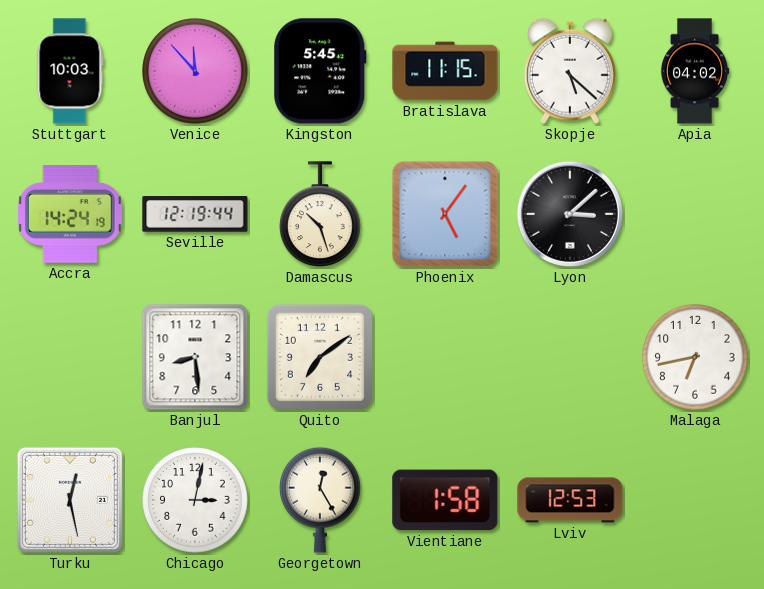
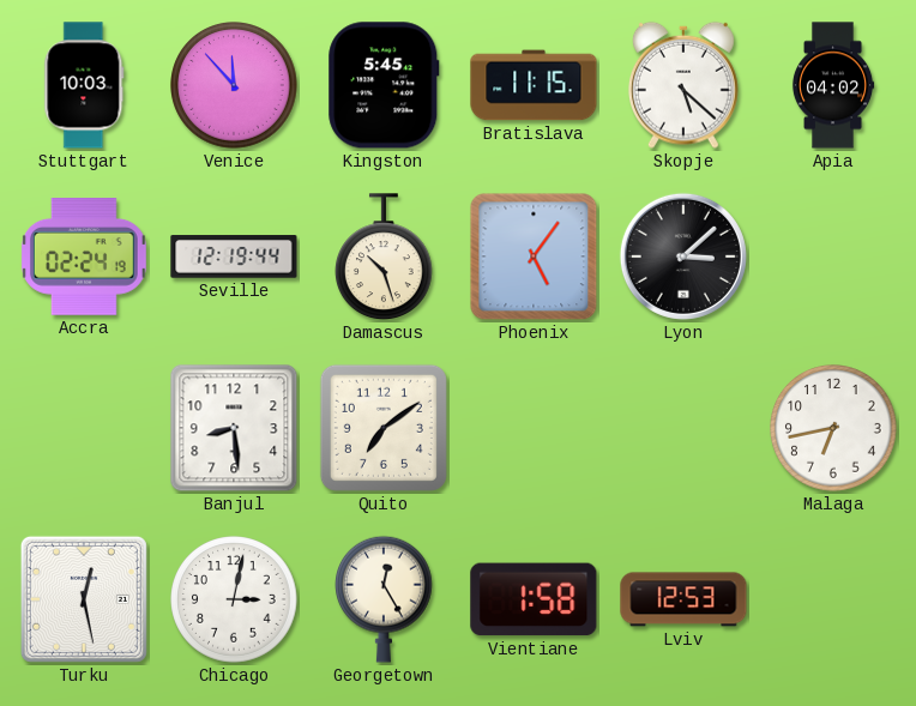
Accra: 14:24 -> 02:24
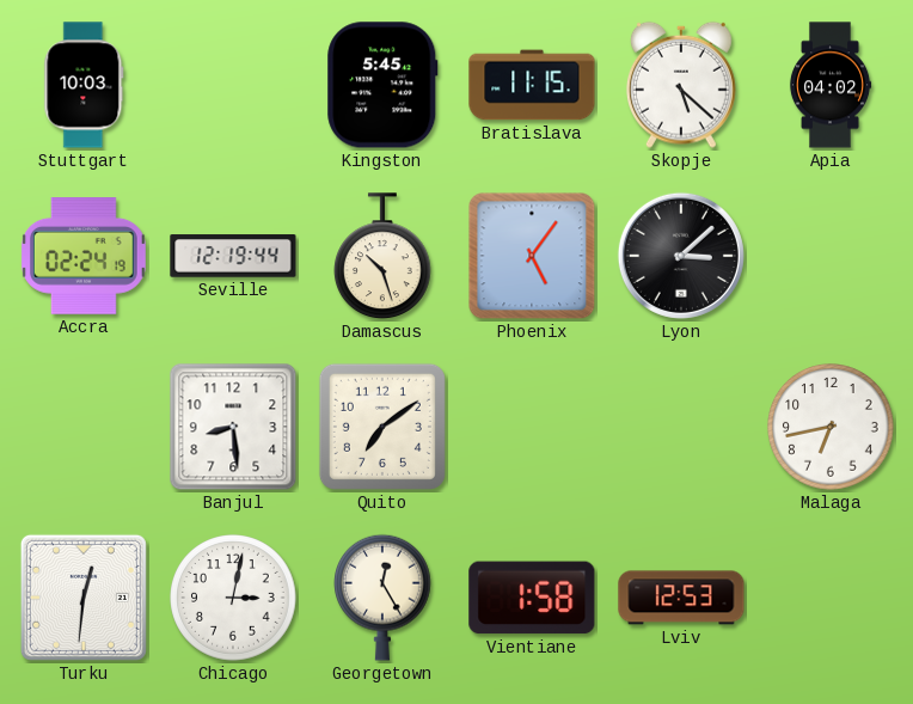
Venice: 11:53 -> none
Turku: 12:28 -> 12:31
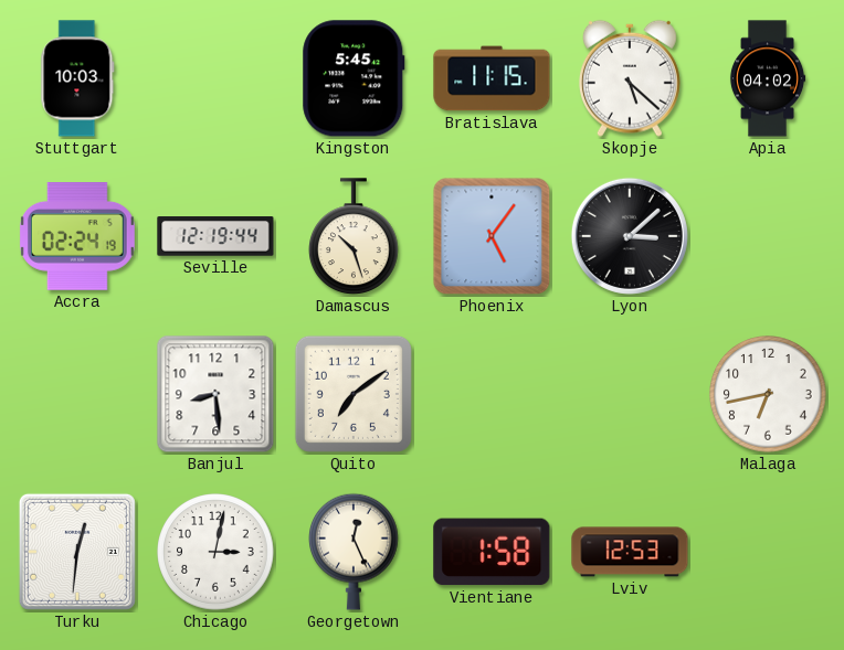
Georgetown: 12:25 -> 12:26
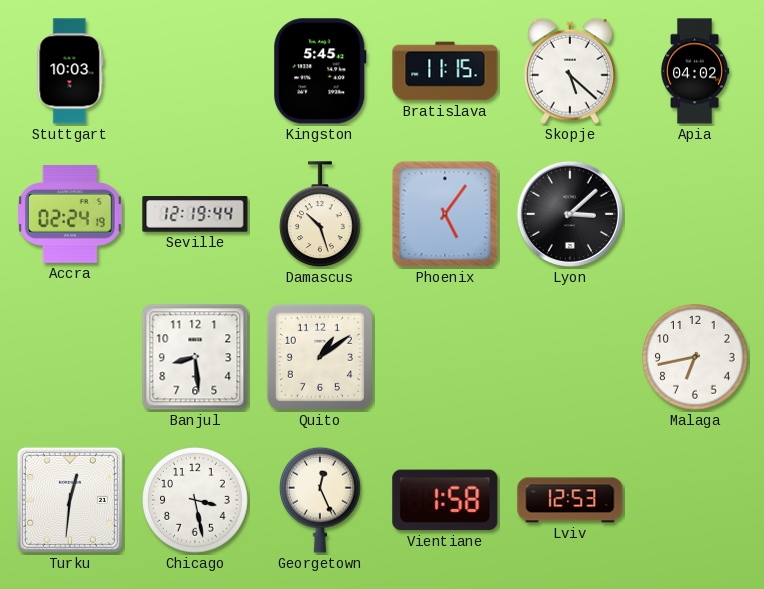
Quito: 7:09 -> 1:09
Chicago: 3:02 -> 3:28
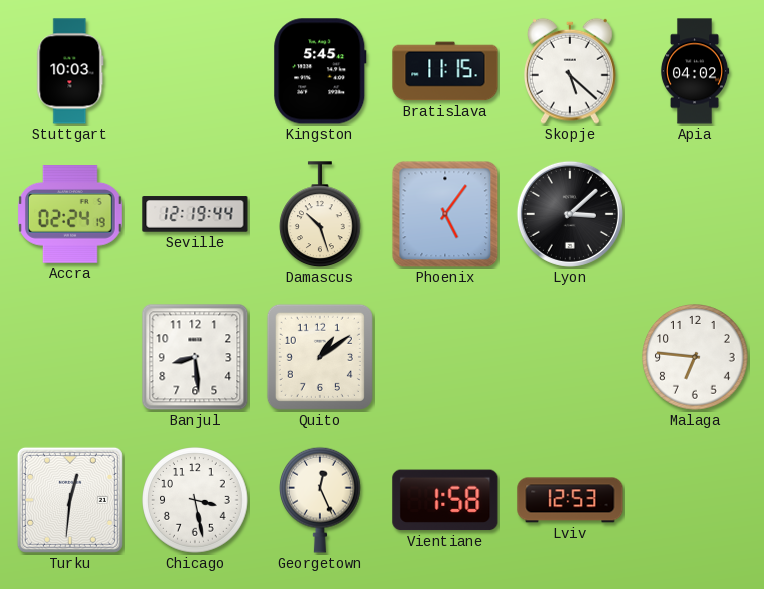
Malaga: 6:43 -> 6:46
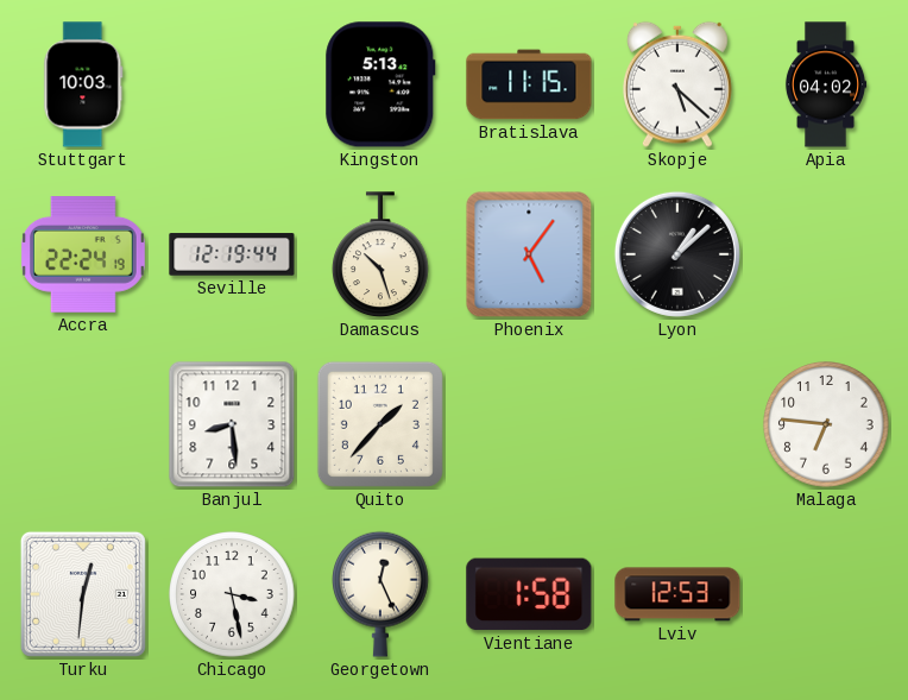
Kingston: 5:45 -> 5:13
Accra: 02:24 -> 22:24
Lyon: 3:08 -> 1:08
Quito: 1:09 -> 1:37
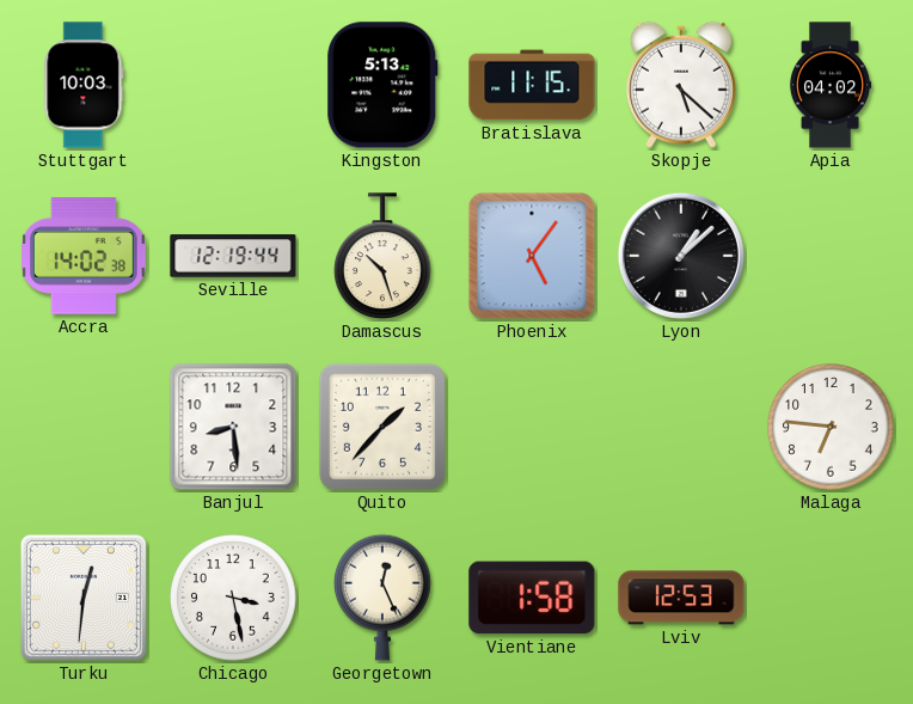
Accra: 22:24 -> 14:02
